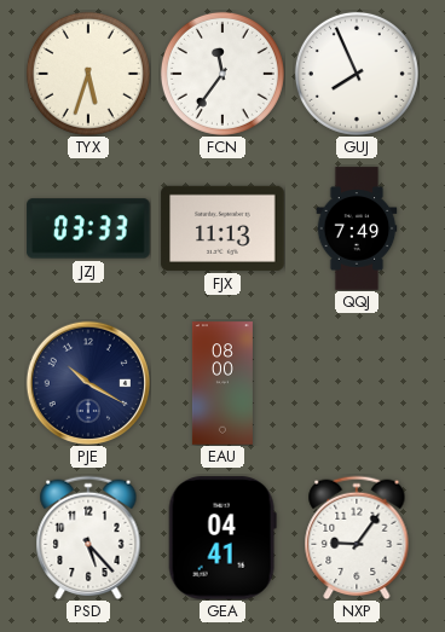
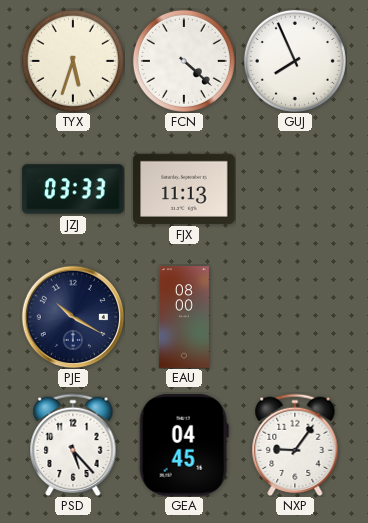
FCN: 11:36 -> 4:22
QQJ: 7:49 -> none
GEA: 04:41 -> 04:45
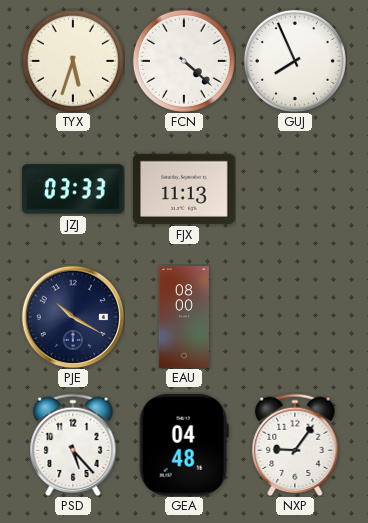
GEA: 04:45 -> 04:48
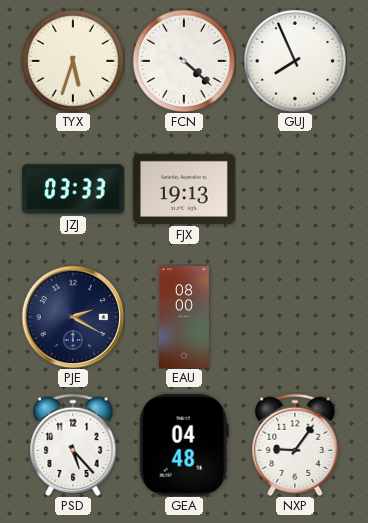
FJX: 11:13 -> 19:13
PJE: 10:20 -> 2:20
